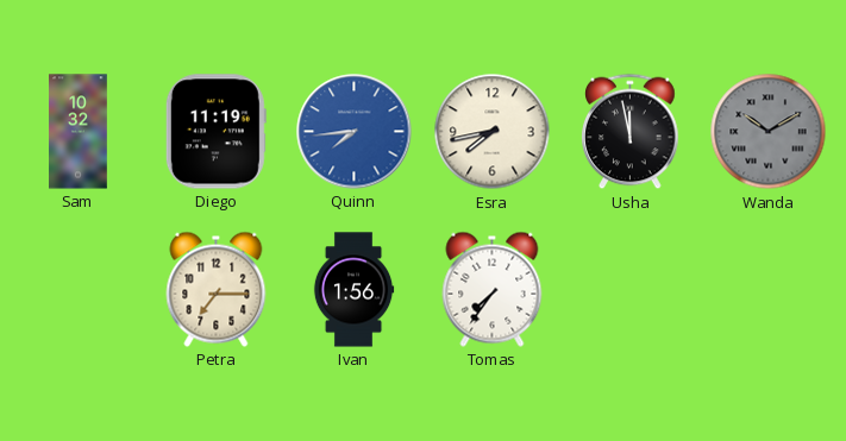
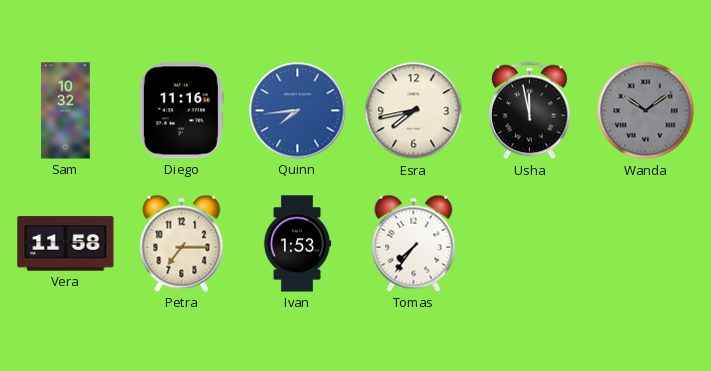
Diego: 11:19 -> 11:16
Wanda: 10:10 -> 10:09
Vera: none -> 11:58
Ivan: 1:56 -> 1:53
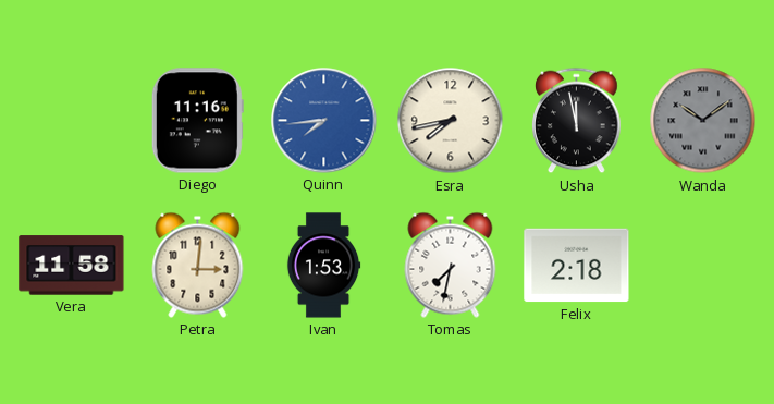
Sam: 10:32 -> none
Petra: 7:15 -> 3:01
Tomas: 7:36 -> 7:32
Felix: none -> 2:18
